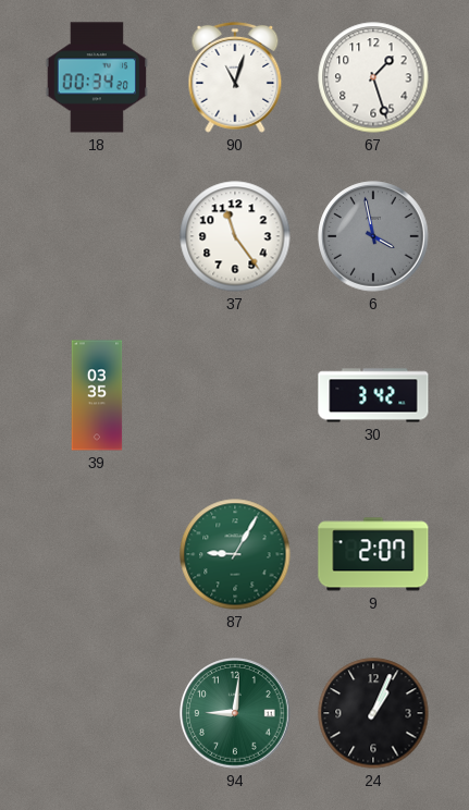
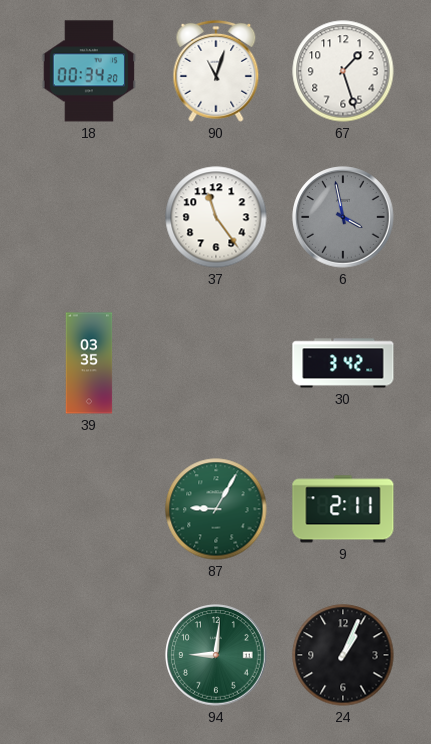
9: 2:07 -> 2:11
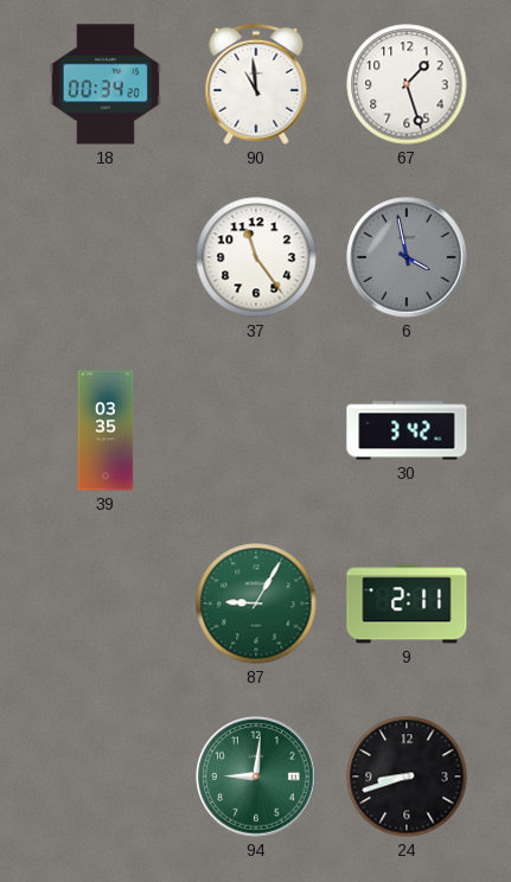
90: 11:03 -> 10:59
24: 1:04 -> 8:42
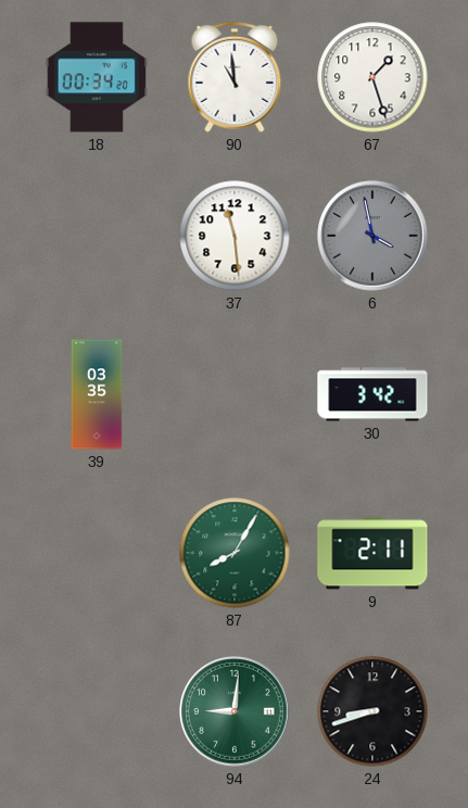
37: 11:24 -> 11:29
87: 9:05 -> 8:05
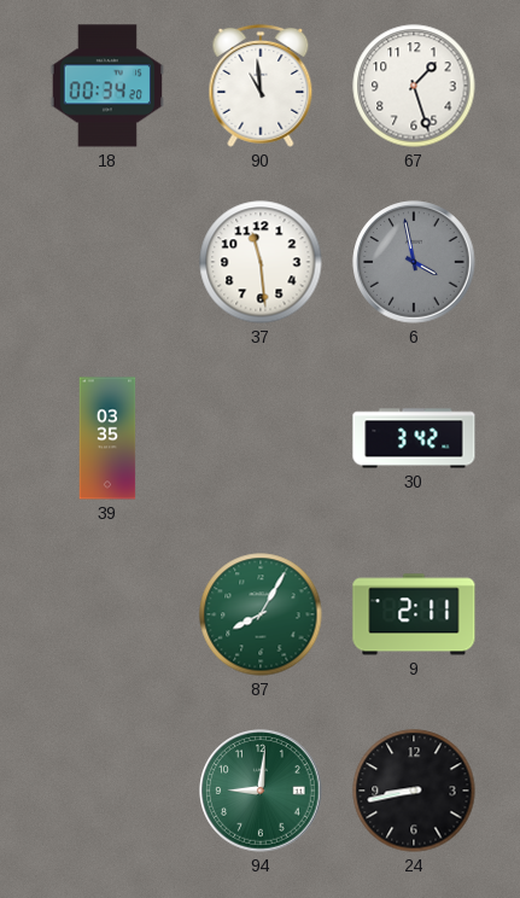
24: 8:42 -> 8:43
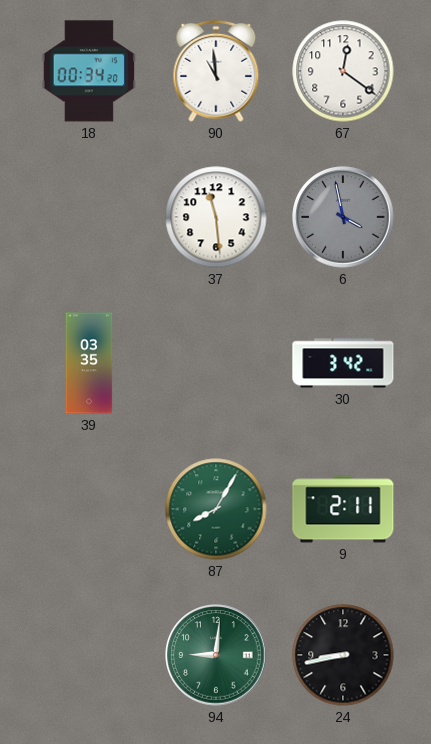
67: 1:27 -> 12:21
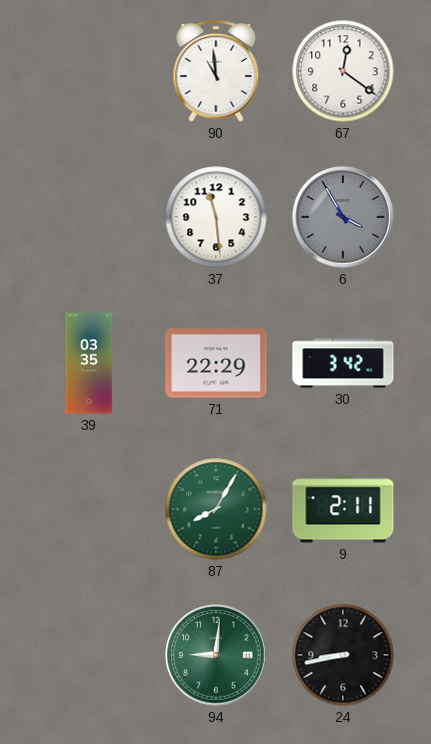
18: 00:34 -> none
6: 3:58 -> 3:55
71: none -> 22:29
